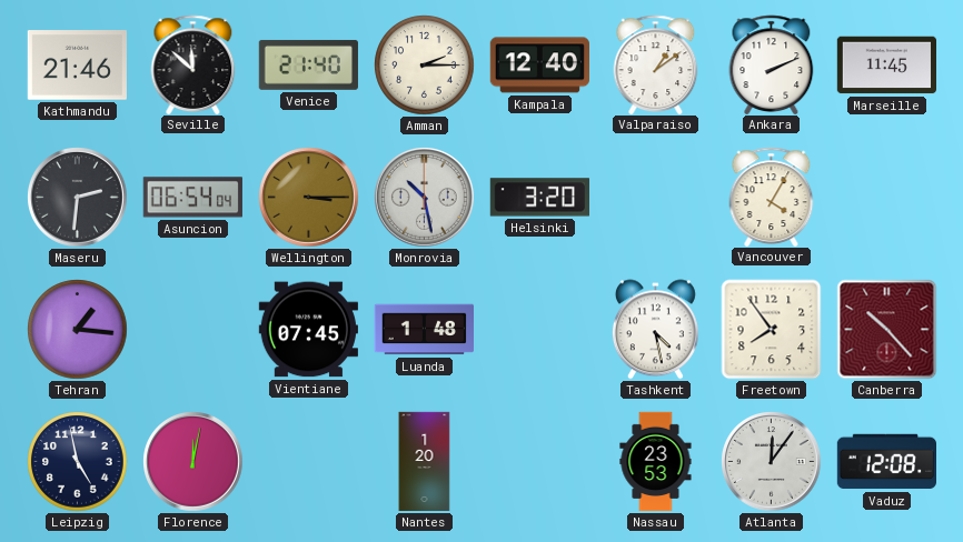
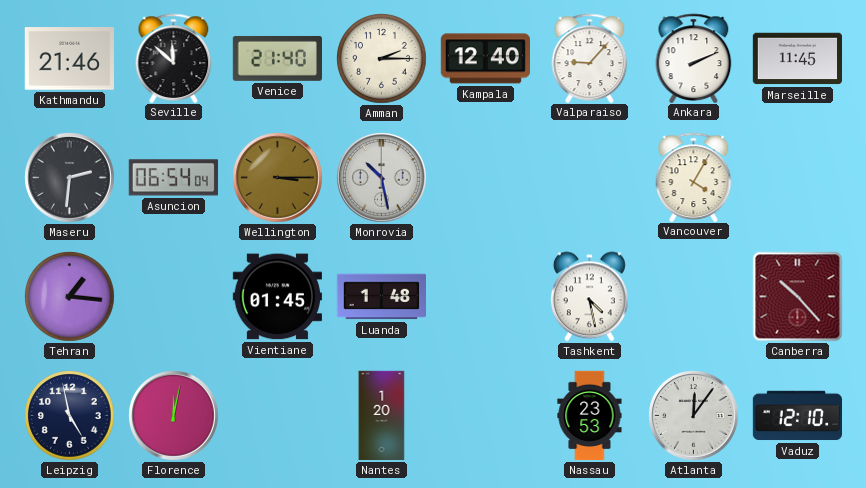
Valparaiso: 1:09 -> 9:07
Helsinki: 3:20 -> none
Vientiane: 07:45 -> 01:45
Freetown: 7:54 -> none
Vaduz: 12:08 -> 12:10
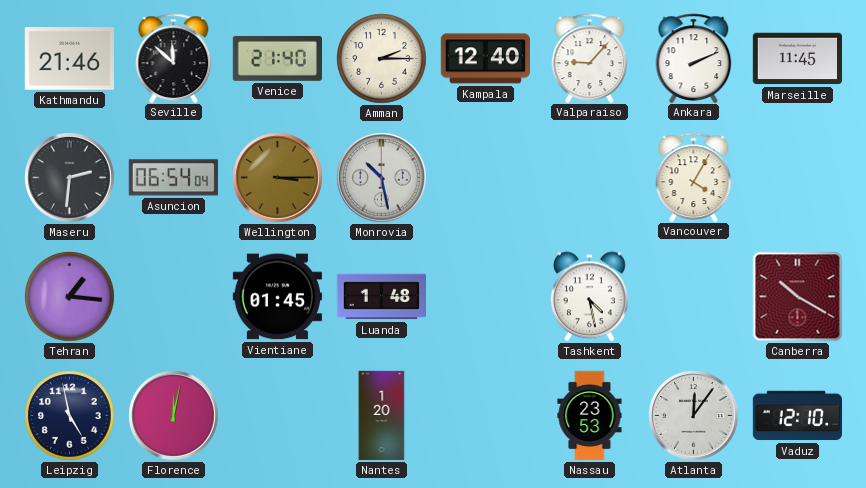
Canberra: 10:23 -> 10:20
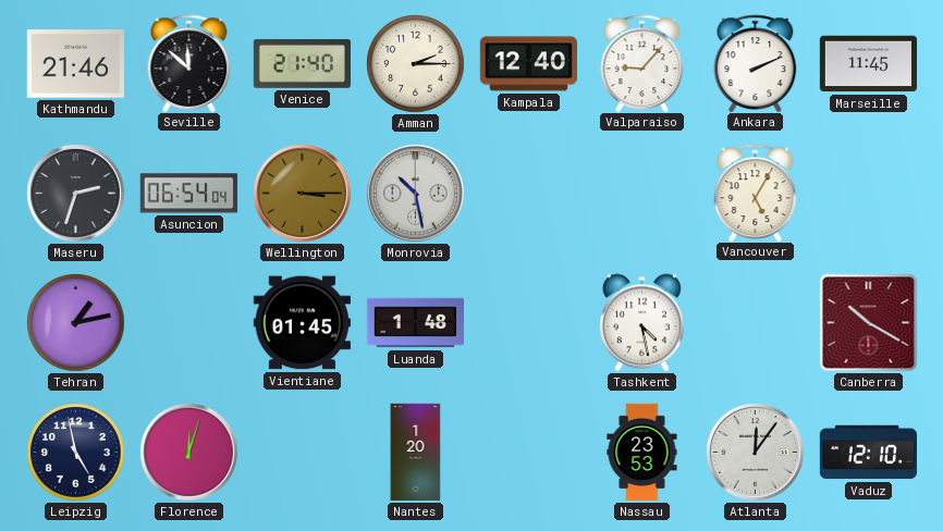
Maseru: 2:31 -> 2:33
Vancouver: 4:05 -> 5:05
Tehran: 1:16 -> 1:13
Florence: 12:02 -> 12:03
